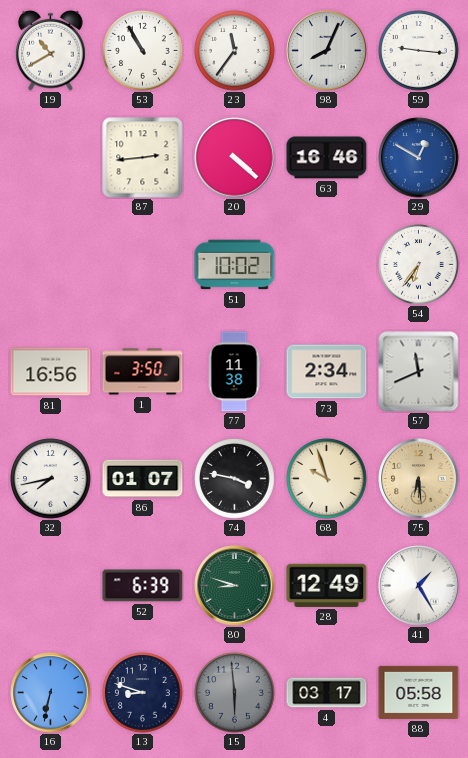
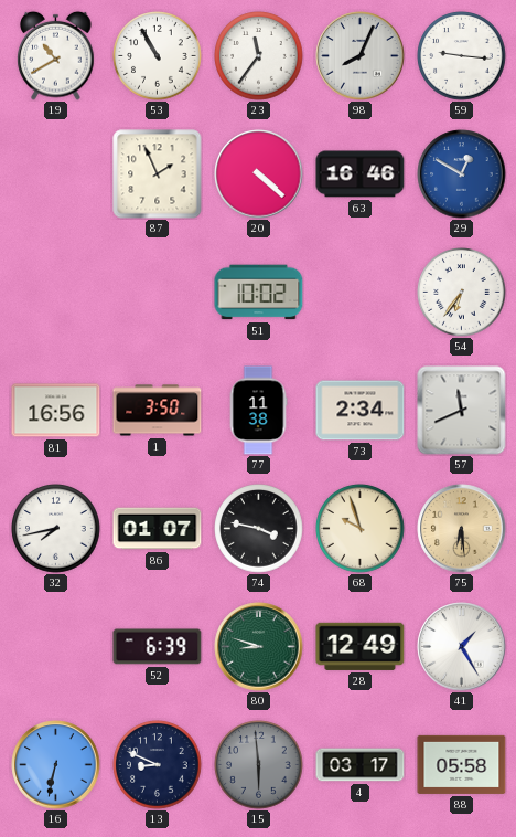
87: 2:44 -> 1:56
13: 8:48 -> 8:49
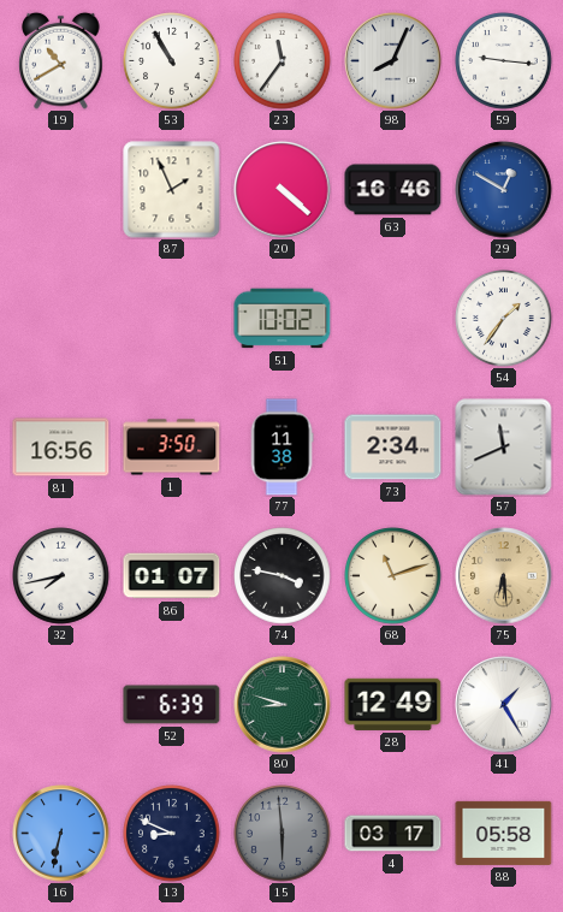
54: 6:36 -> 1:36
68: 9:57 -> 11:12
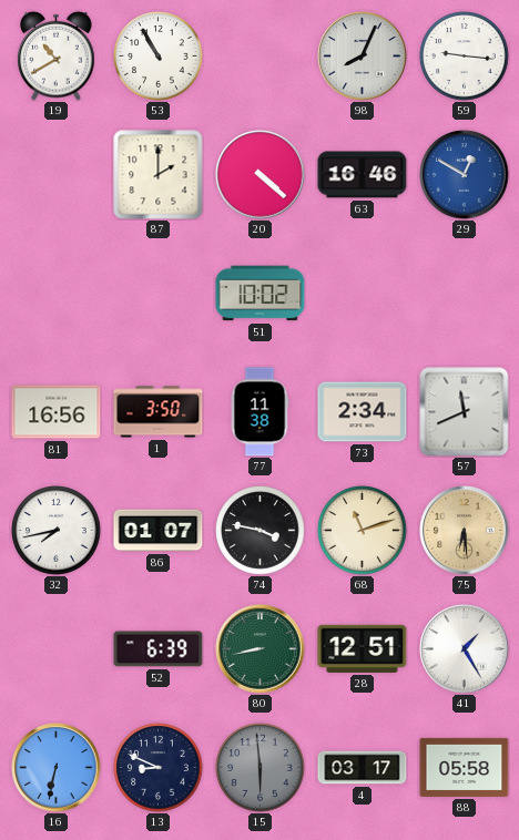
23: 11:36 -> none
87: 1:56 -> 2:00
54: 1:36 -> none
80: 8:48 -> 8:43
28: 12:49 -> 12:51
